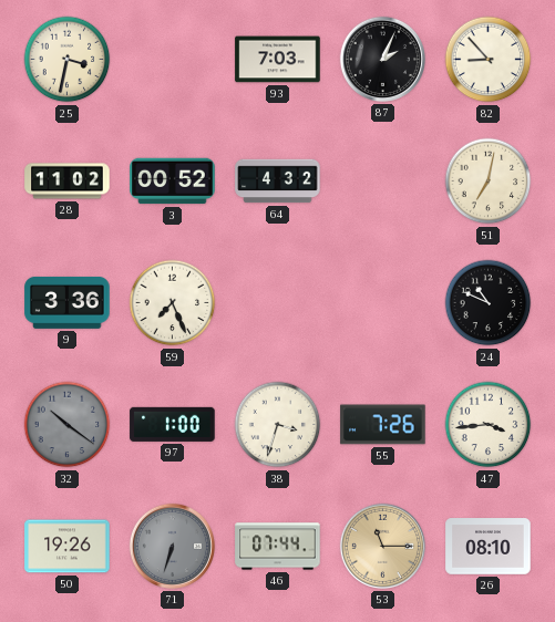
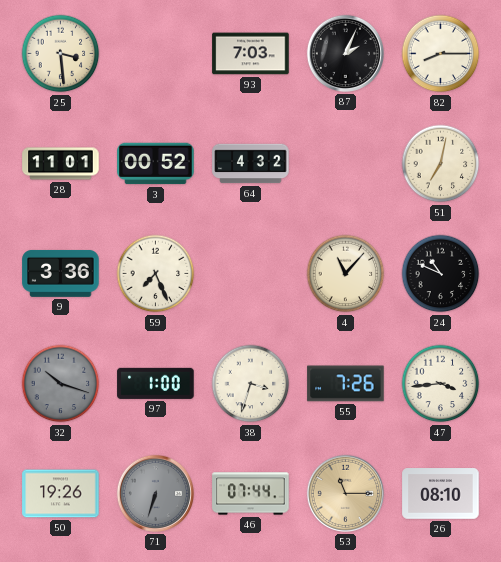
25: 3:32 -> 3:29
82: 8:53 -> 8:15
28: 11:02 -> 11:01
4: none -> 11:07
32: 10:21 -> 10:18
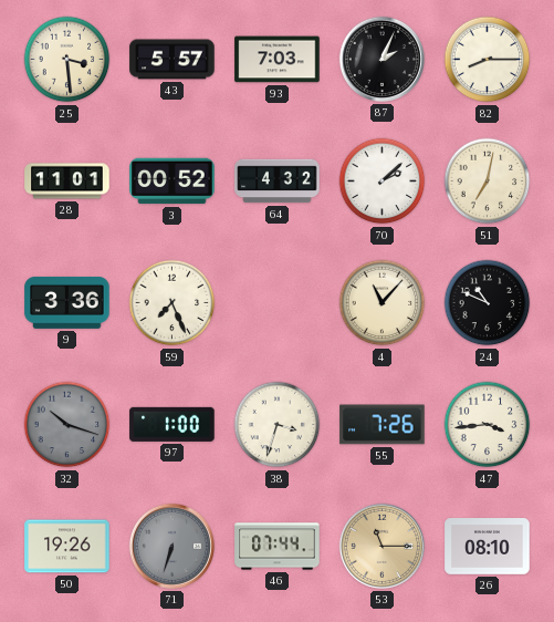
43: none -> 5:57
70: none -> 2:08
